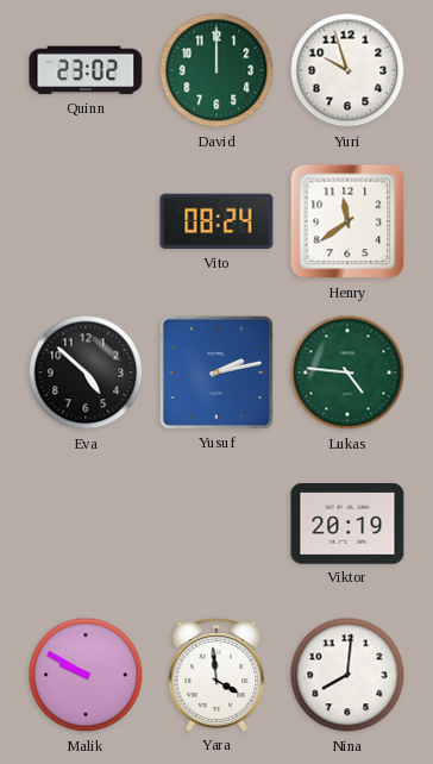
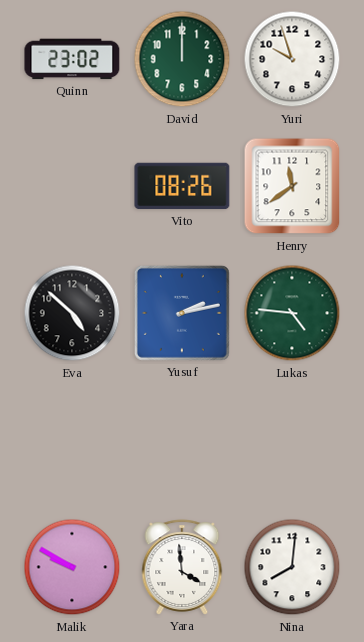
Vito: 08:24 -> 08:26
Viktor: 20:19 -> none
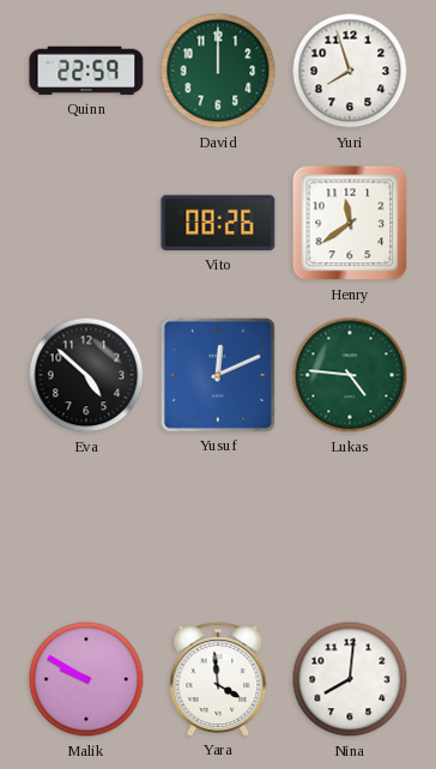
Quinn: 23:02 -> 22:59
Yuri: 9:57 -> 7:57
Yusuf: 2:13 -> 12:11
